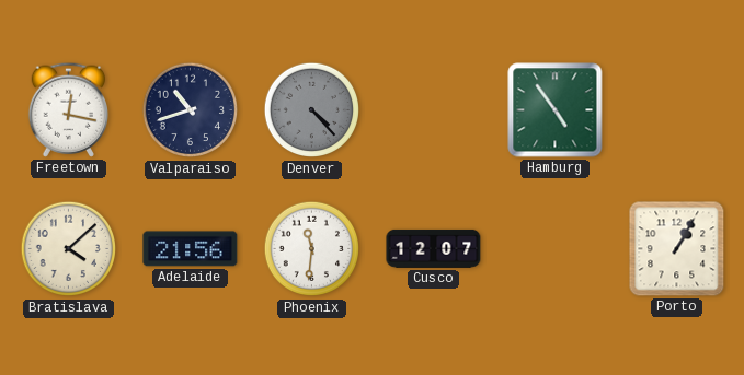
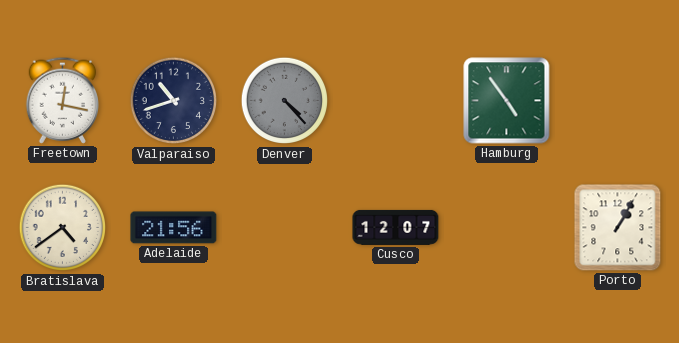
Bratislava: 4:08 -> 4:39
Phoenix: 11:31 -> none
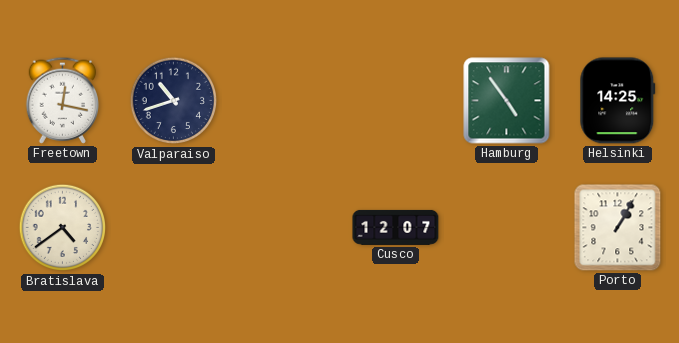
Denver: 4:23 -> none
Helsinki: none -> 14:25
Adelaide: 21:56 -> none
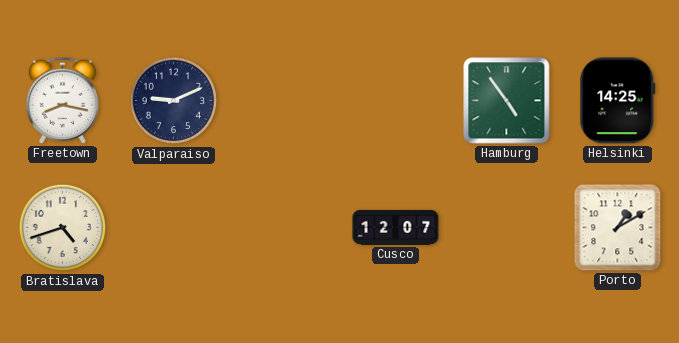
Freetown: 12:17 -> 8:17
Valparaiso: 10:42 -> 9:11
Bratislava: 4:39 -> 4:42
Porto: 1:05 -> 1:10
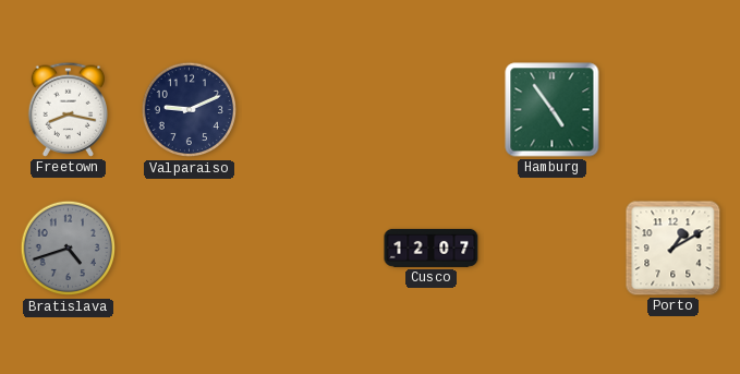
Helsinki: 14:25 -> none
Bratislava dial: cream -> grey
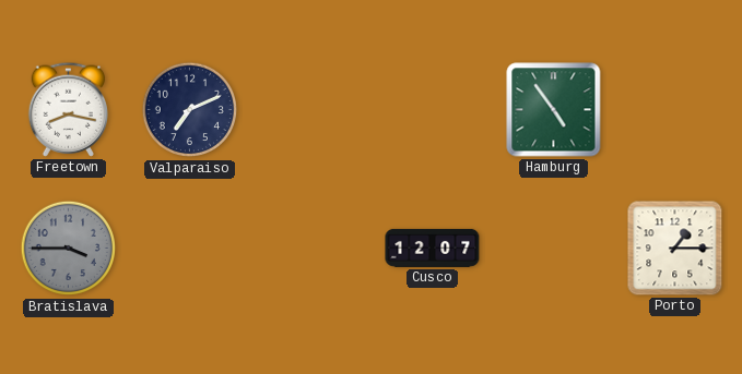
Valparaiso: 9:11 -> 7:11
Bratislava: 4:42 -> 3:45
Porto: 1:10 -> 1:15
